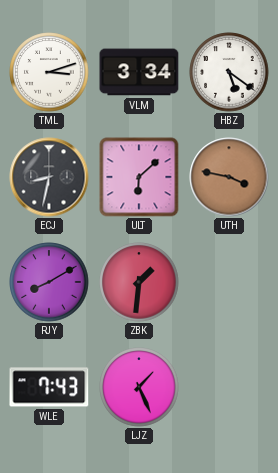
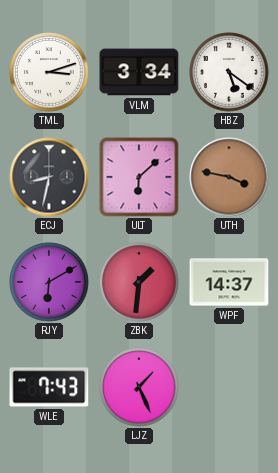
RJY: 8:10 -> 6:10
WPF: none -> 14:37
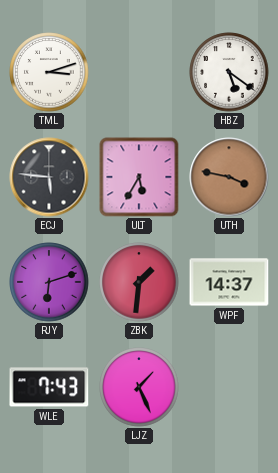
VLM: 3:34 -> none
ECJ: 8:32 -> 5:46
ULT: 6:08 -> 5:35
RJY: 6:10 -> 6:12
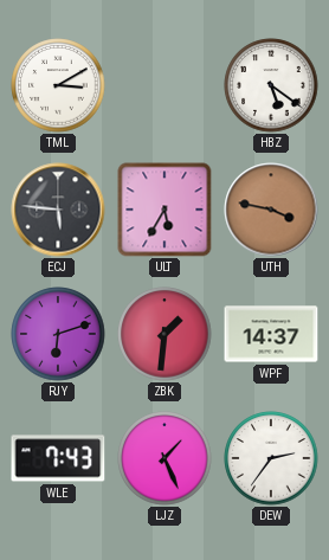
TML: 3:12 -> 3:10
DEW: none -> 2:36
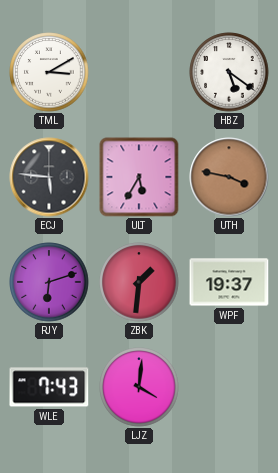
WPF: 14:37 -> 19:37
LJZ: 1:26 -> 4:01
DEW: 2:36 -> none
